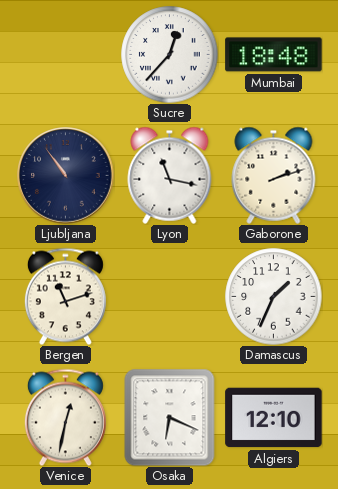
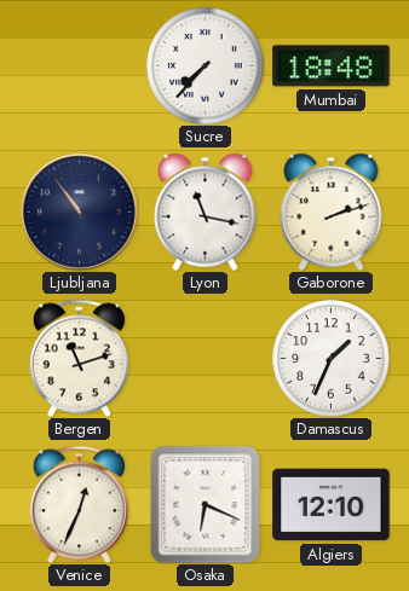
Sucre: 12:37 -> 7:37
Venice: 12:32 -> 12:34
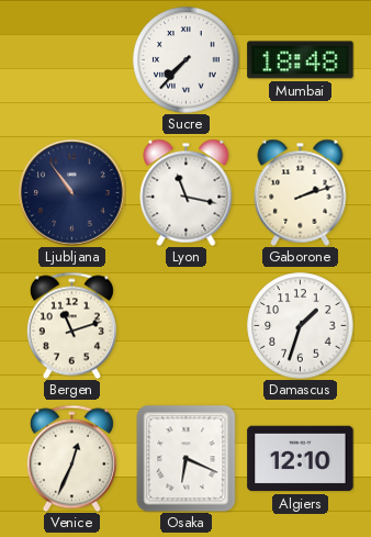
Damascus: 1:34 -> 1:33
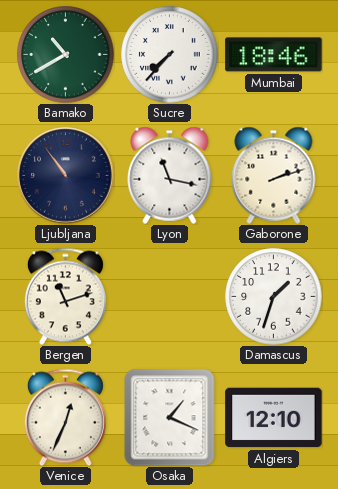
Bamako: none -> 10:40
Mumbai: 18:48 -> 18:46
Osaka: 6:19 -> 1:19
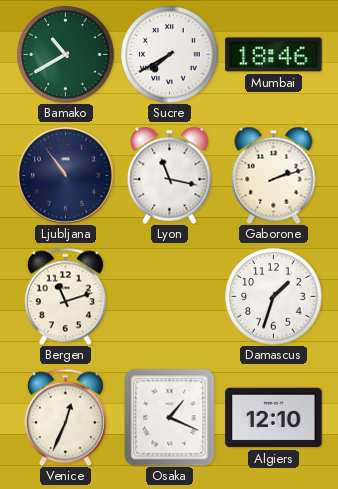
Sucre: 7:37 -> 7:40
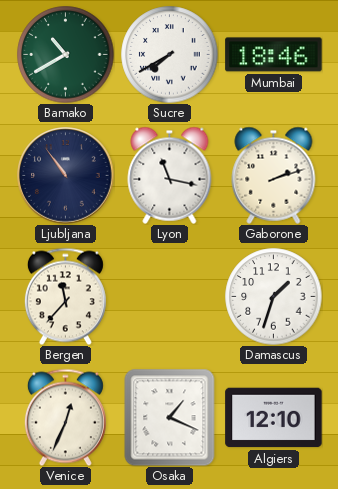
Bergen: 11:12 -> 11:37
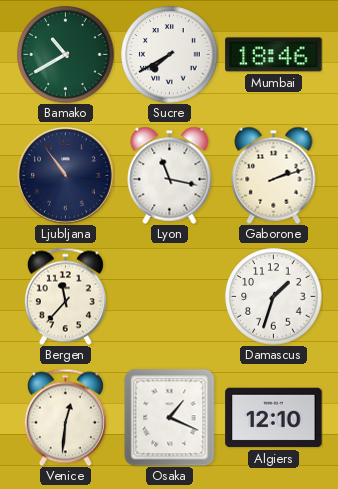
Venice: 12:34 -> 12:31
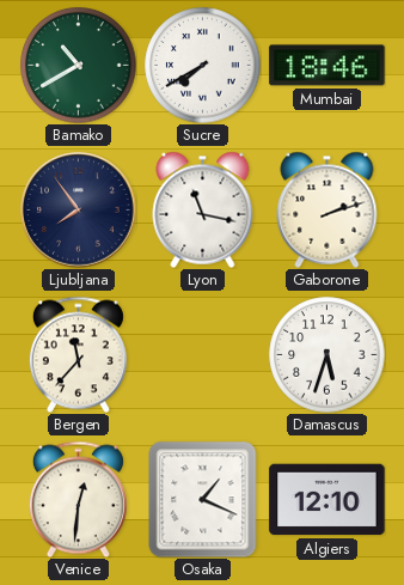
Ljubljana: 10:54 -> 7:54
Damascus: 1:33 -> 5:33
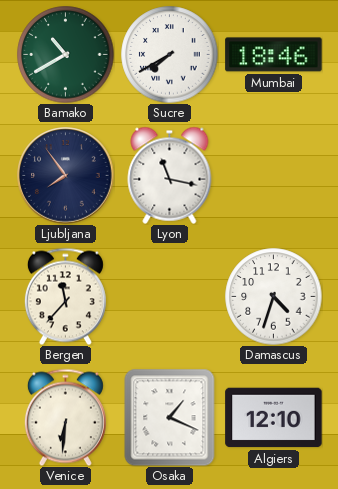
Gaborone: 2:12 -> none
Damascus: 5:33 -> 4:33
Venice: 12:31 -> 6:31
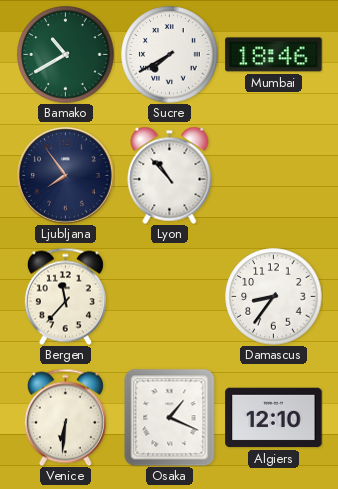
Lyon: 11:17 -> 10:53
Damascus: 4:33 -> 8:36
